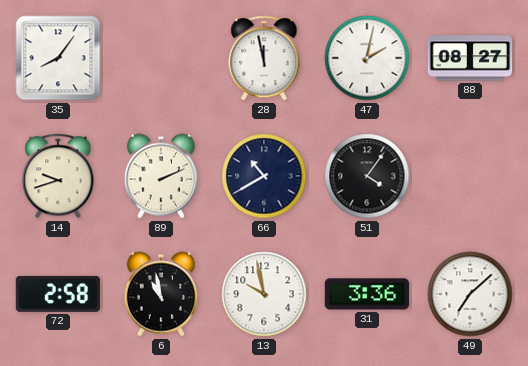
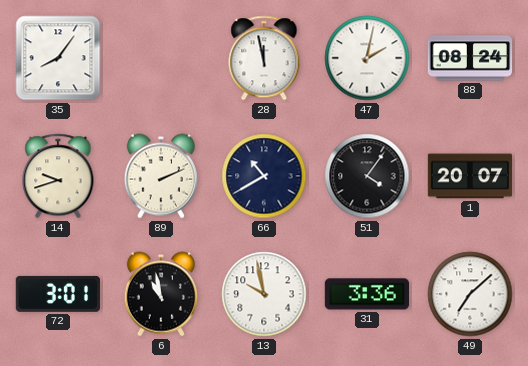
88: 08:27 -> 08:24
1: none -> 20:07
72: 2:58 -> 3:01
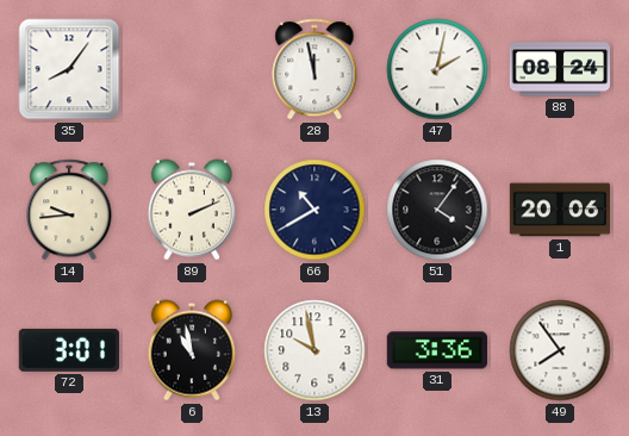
14: 9:42 -> 9:44
1: 20:07 -> 20:06
49: 7:08 -> 7:54
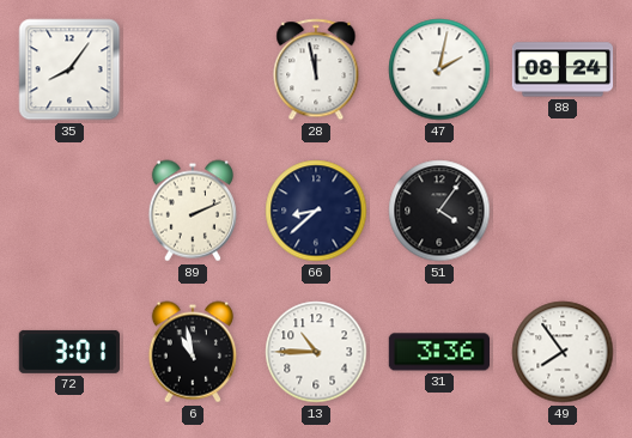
14: 9:44 -> none
66: 10:40 -> 8:38
1: 20:06 -> none
13: 9:58 -> 10:45
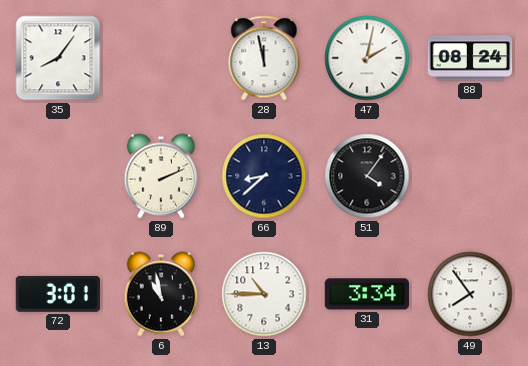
31: 3:36 -> 3:34
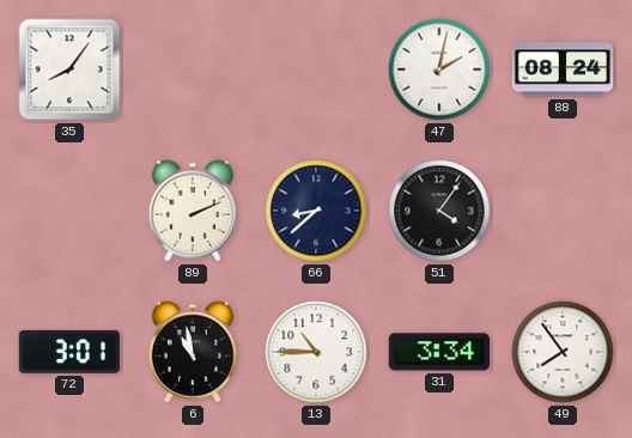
28: 11:58 -> none
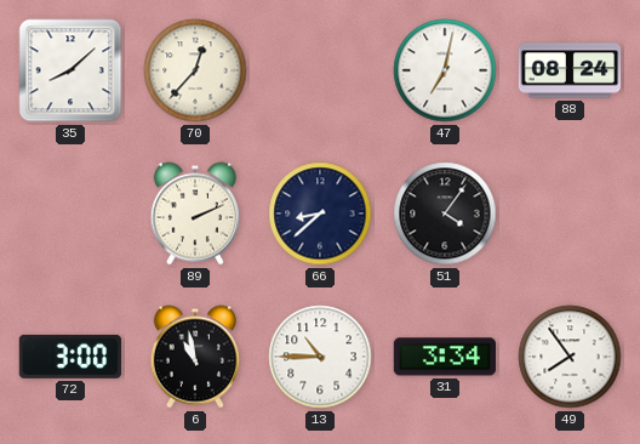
35: 8:06 -> 8:08
70: none -> 12:37
47: 2:02 -> 7:02
72: 3:01 -> 3:00
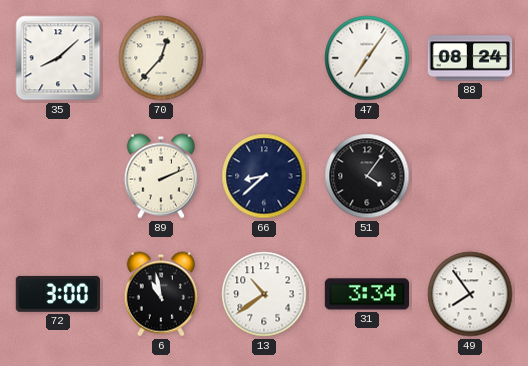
47: 7:02 -> 7:06
13: 10:45 -> 10:39
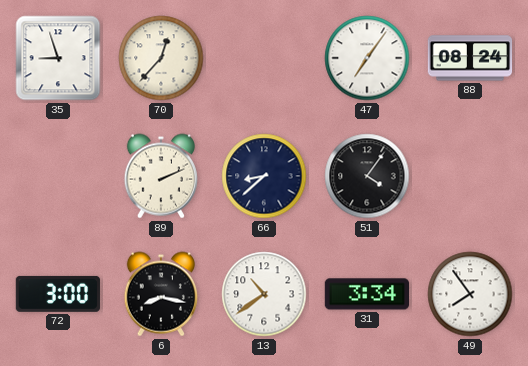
35: 8:08 -> 8:57
6: 10:58 -> 8:17
